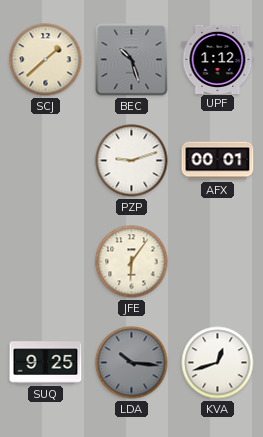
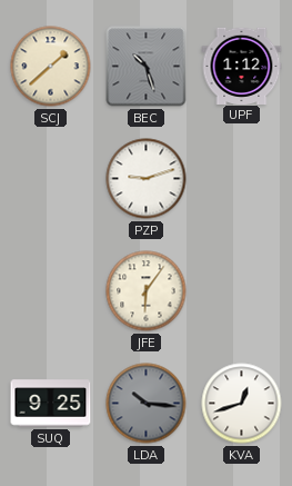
AFX: 00:01 -> none
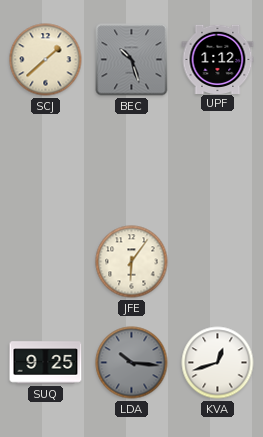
PZP: 9:12 -> none
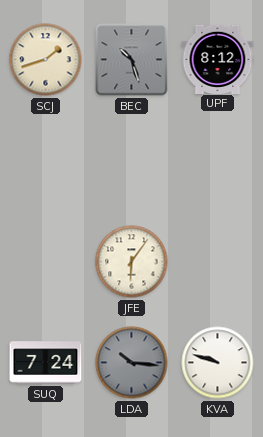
SCJ: 1:38 -> 1:42
UPF: 1:12 -> 8:12
SUQ: 9:25 -> 7:24
KVA: 12:42 -> 9:48
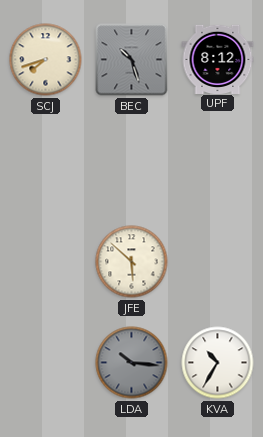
SCJ: 1:42 -> 7:42
JFE: 6:06 -> 5:52
SUQ: 7:24 -> none
KVA: 9:48 -> 10:35
